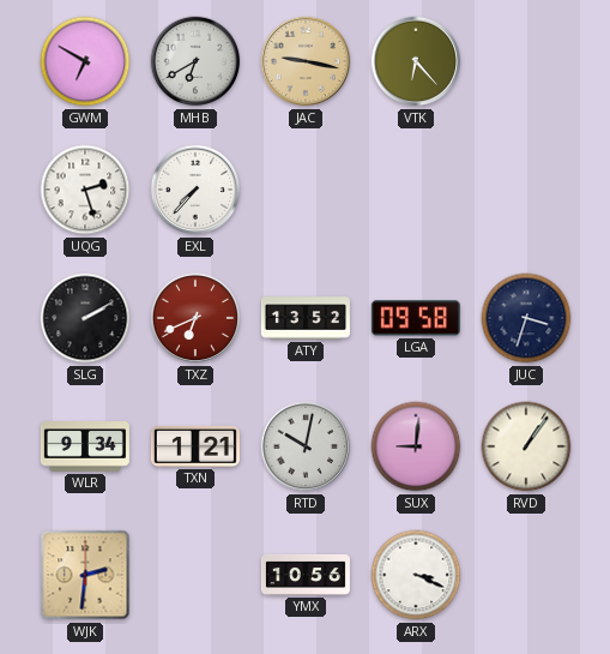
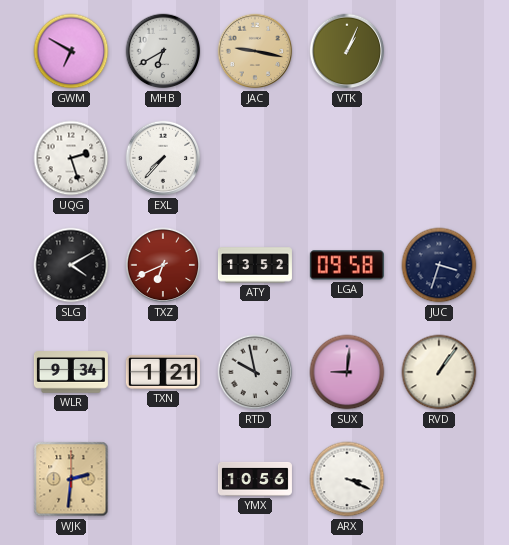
VTK: 6:23 -> 1:04
SLG: 2:10 -> 4:10
RTD: 10:02 -> 9:58
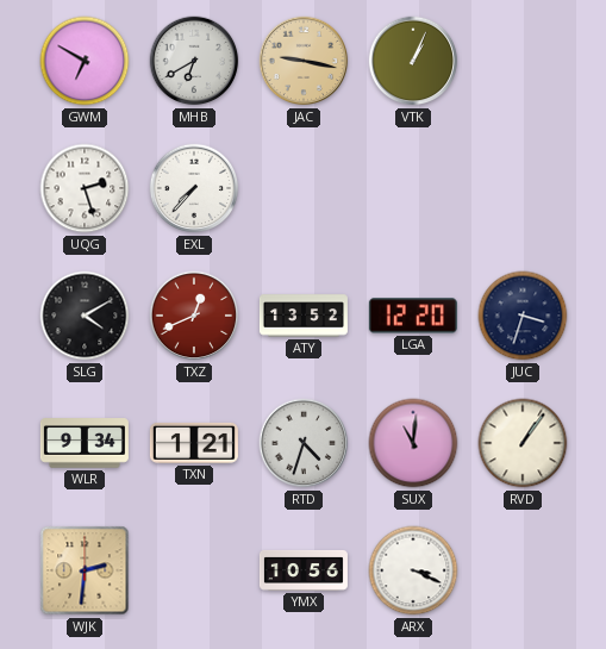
TXZ: 6:41 -> 12:41
LGA: 09:58 -> 12:20
RTD: 9:58 -> 4:33
SUX: 9:01 -> 11:01
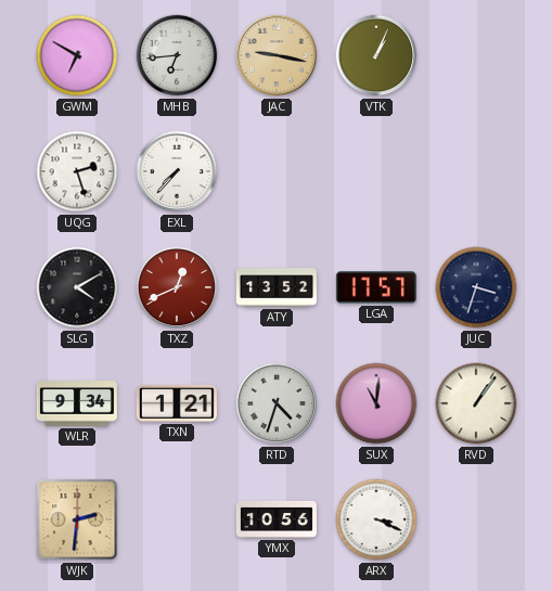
MHB: 6:40 -> 6:44
LGA: 12:20 -> 17:57
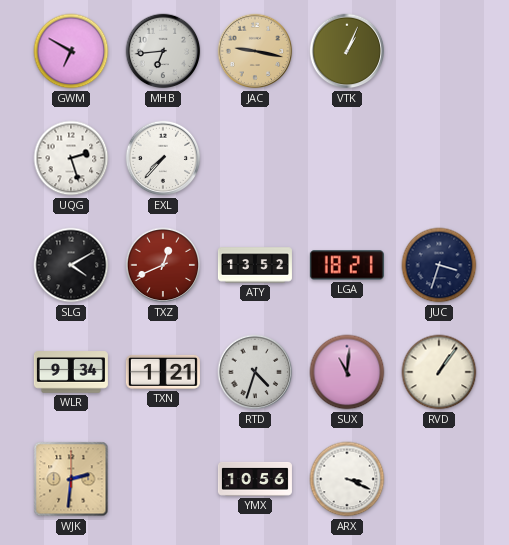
LGA: 17:57 -> 18:21
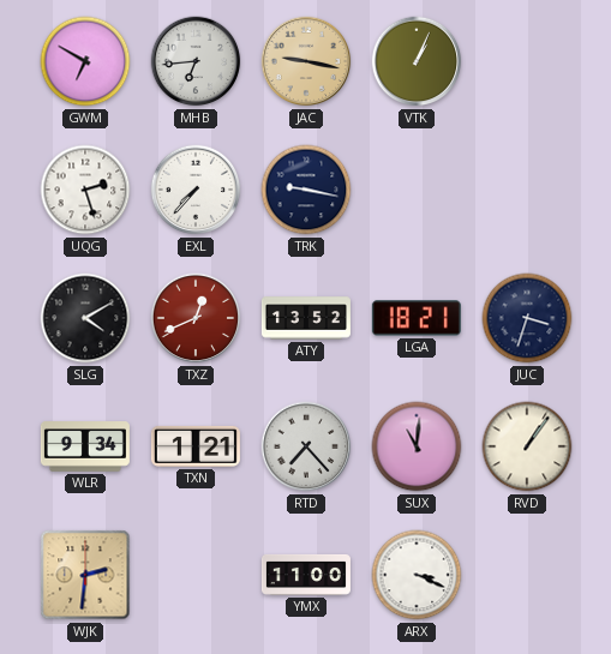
TRK: none -> 9:17
RTD: 4:33 -> 7:23
YMX: 10:56 -> 11:00
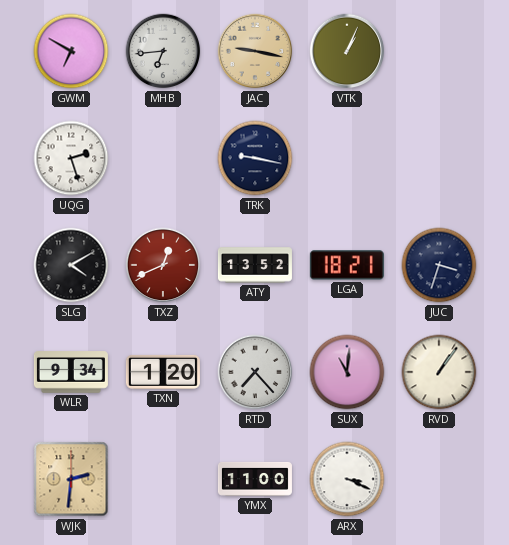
EXL: 7:37 -> none
TXN: 1:21 -> 1:20
